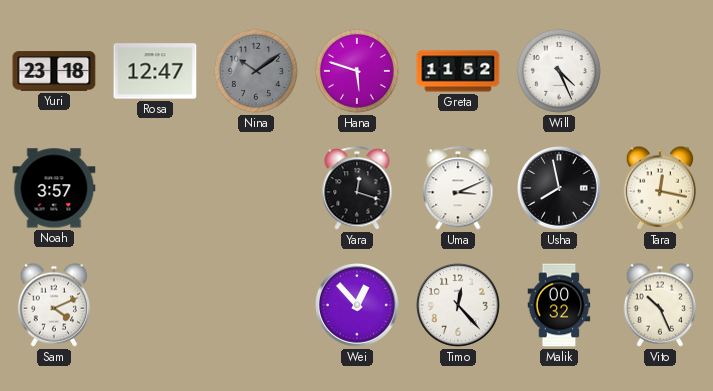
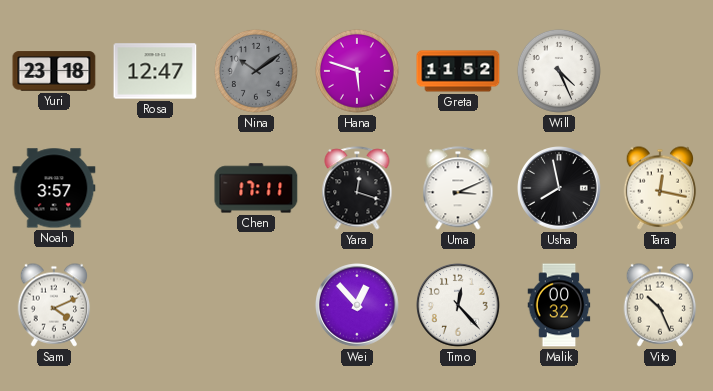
Chen: none -> 17:11
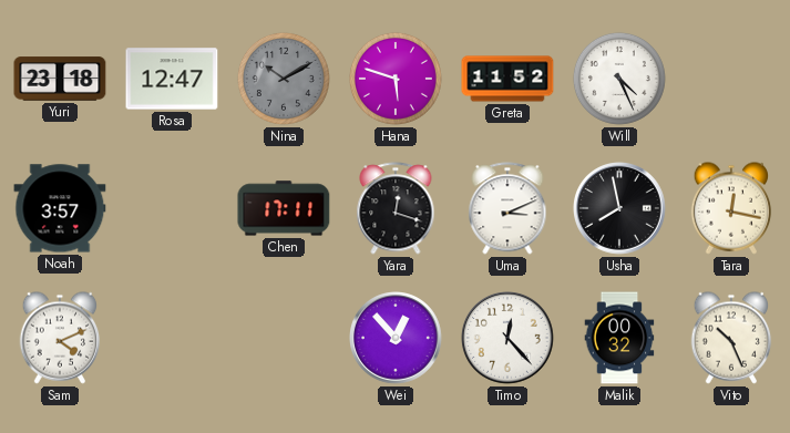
Nina: 10:09 -> 10:10
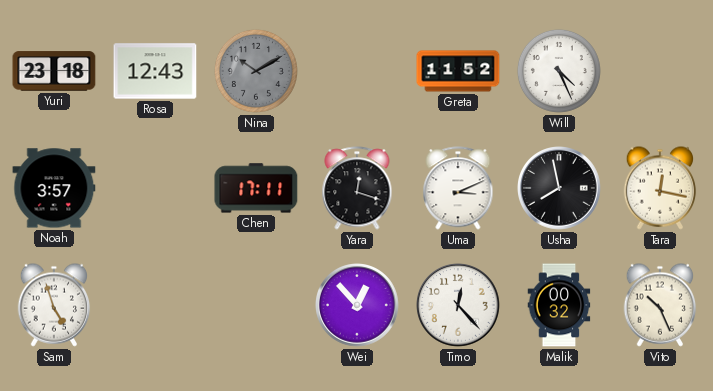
Rosa: 12:47 -> 12:43
Hana: 5:48 -> none
Sam: 4:11 -> 4:57
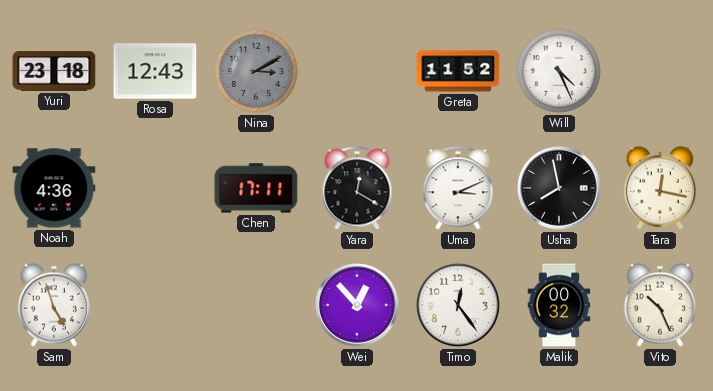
Nina: 10:10 -> 3:10
Noah: 3:57 -> 4:36
Yara: 12:18 -> 12:20
Timo: 12:23 -> 12:24
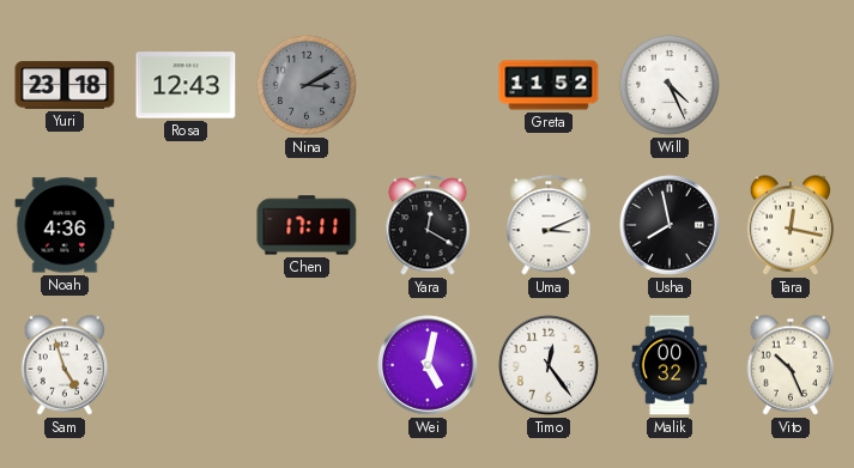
Wei: 12:53 -> 5:02
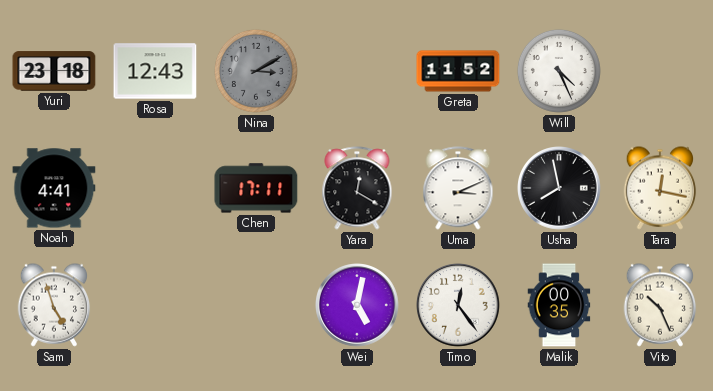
Noah: 4:36 -> 4:41
Malik: 00:32 -> 00:35
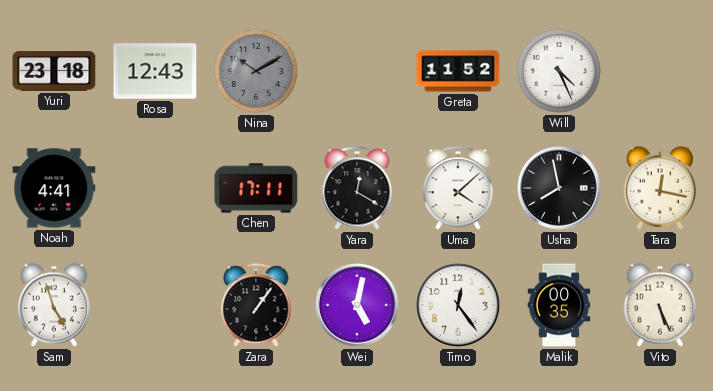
Nina: 3:10 -> 10:10
Uma: 3:11 -> 4:08
Zara: none -> 1:06
Vito: 10:26 -> 5:26
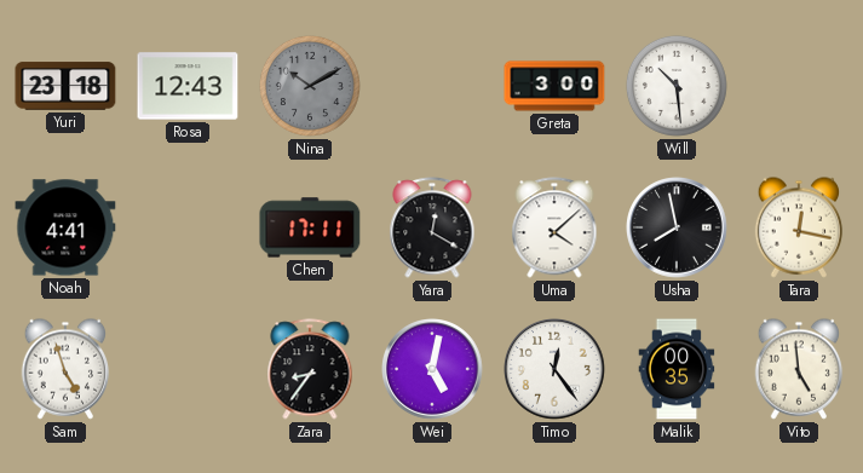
Greta: 11:52 -> 3:00
Will: 4:26 -> 10:29
Zara: 1:06 -> 8:36
Vito: 5:26 -> 4:59
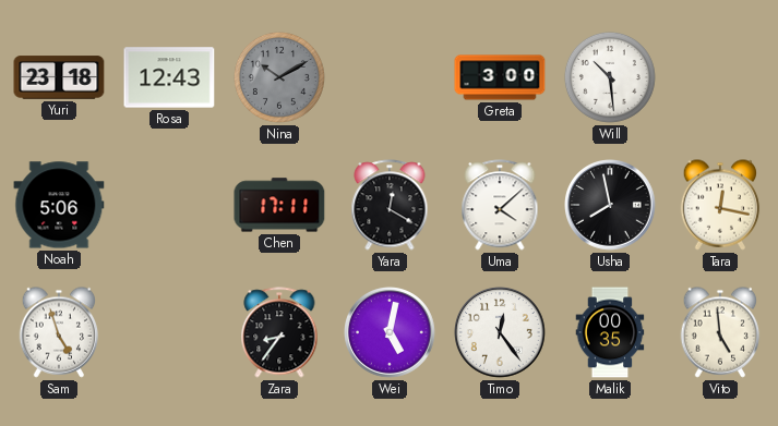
Noah: 4:41 -> 5:06
